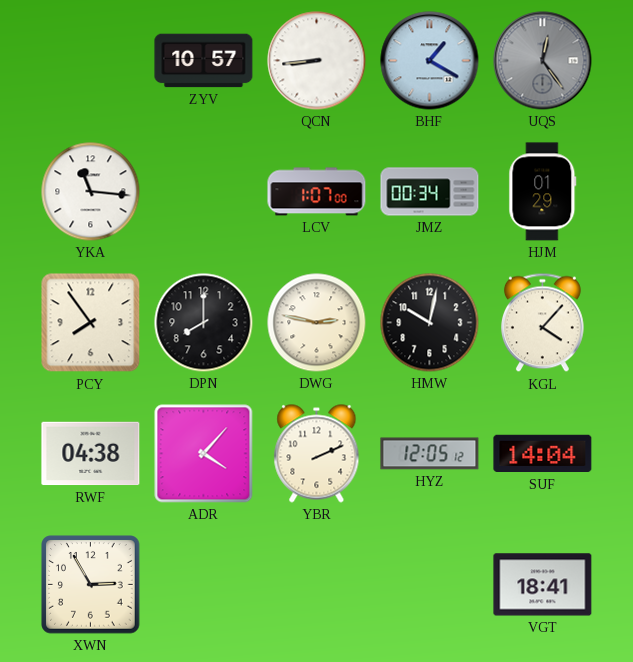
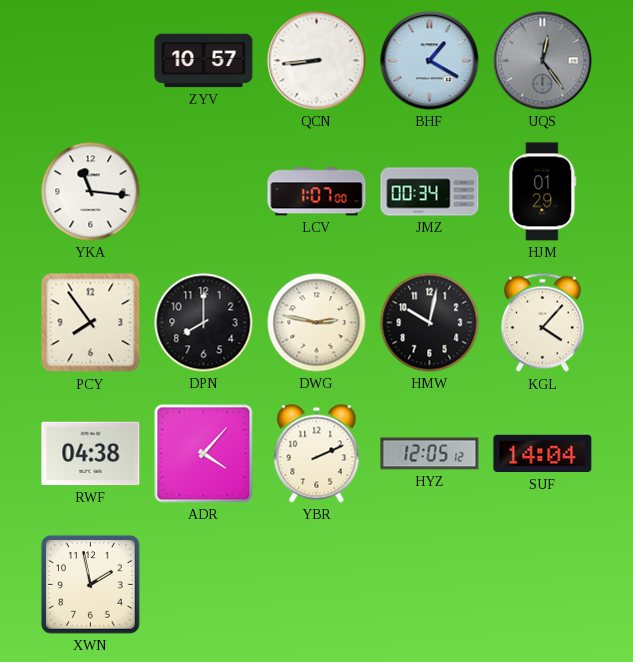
XWN: 2:55 -> 1:58
VGT: 18:41 -> none
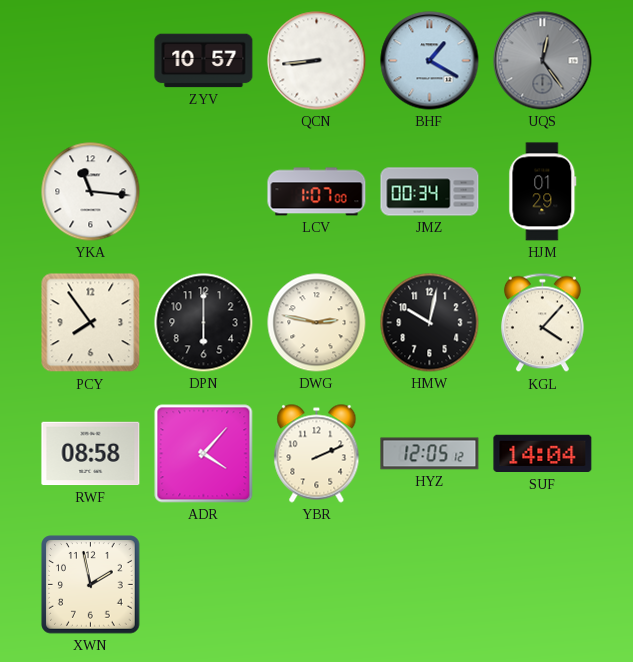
DPN: 8:00 -> 6:00
RWF: 04:38 -> 08:58
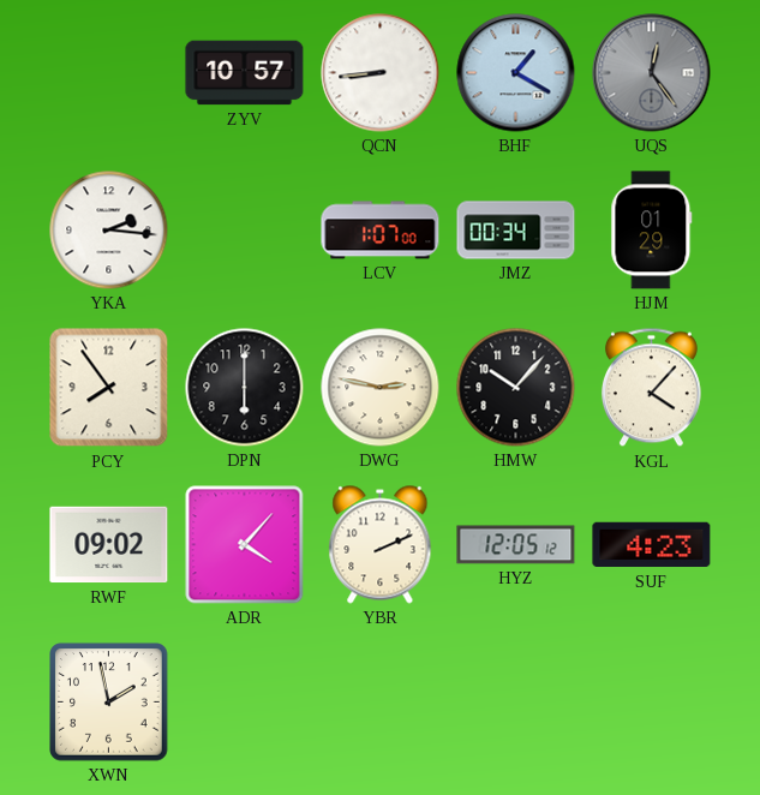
YKA: 11:16 -> 2:16
HMW: 10:02 -> 10:07
RWF: 08:58 -> 09:02
SUF: 14:04 -> 4:23
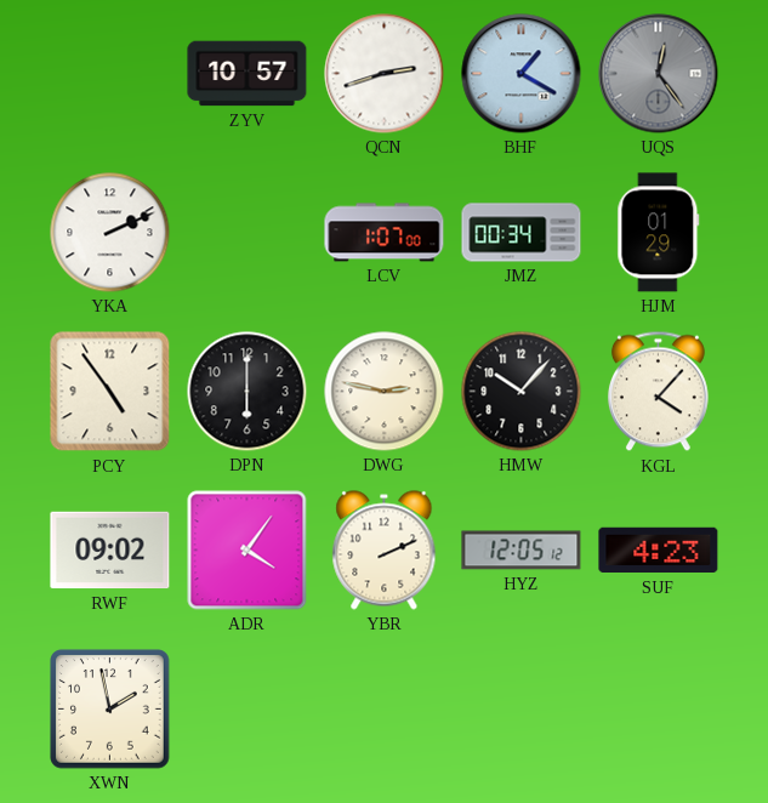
QCN: 8:44 -> 2:42
YKA: 2:16 -> 2:11
PCY: 7:54 -> 4:54
ADR: 4:07 -> 4:06
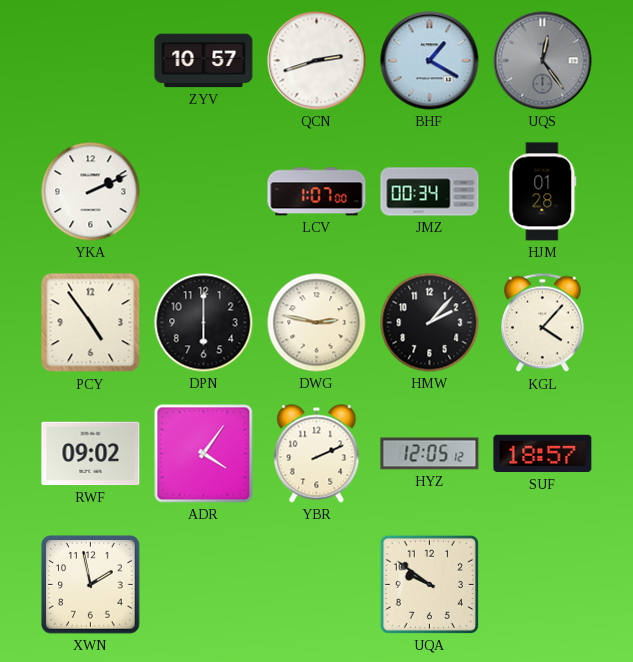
HJM: 01:29 -> 01:28
HMW: 10:07 -> 2:07
SUF: 4:23 -> 18:57
UQA: none -> 9:51
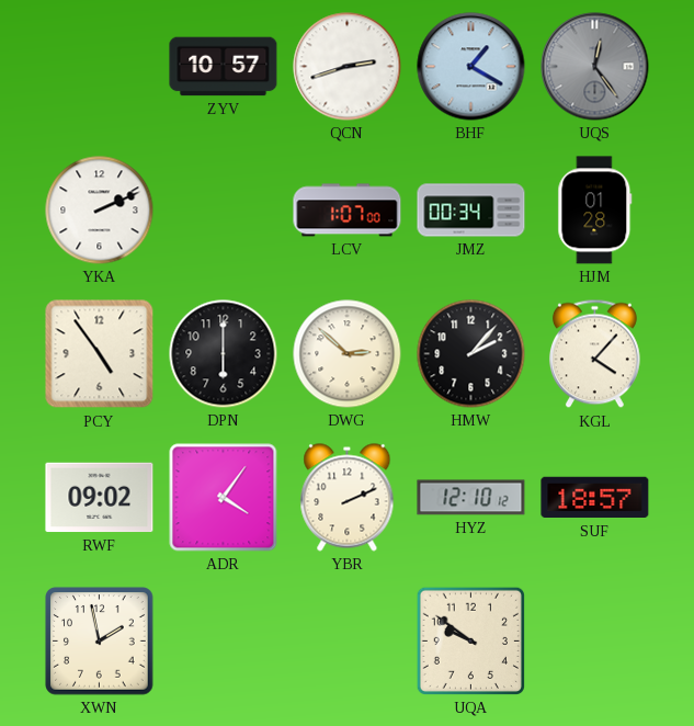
DWG: 2:47 -> 2:52
HYZ: 12:05 -> 12:10
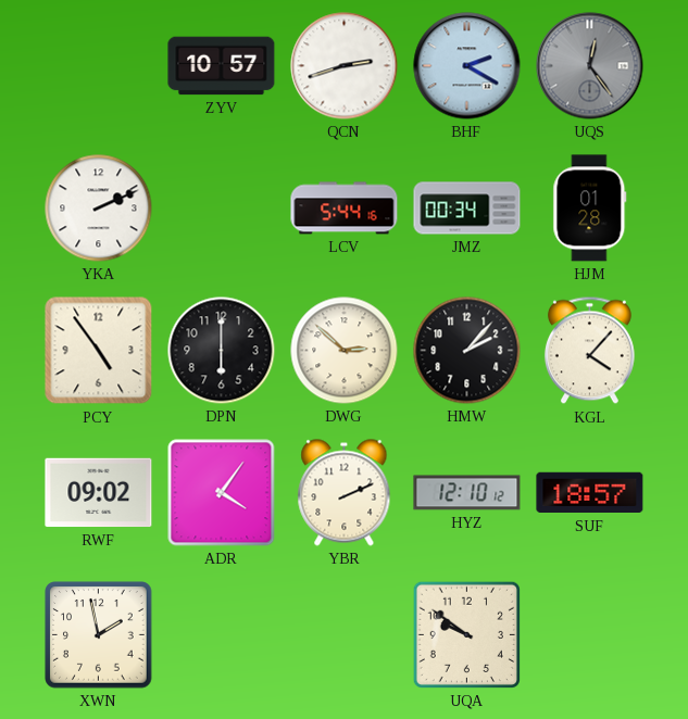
BHF: 1:20 -> 2:20
LCV: 1:07 -> 5:44
